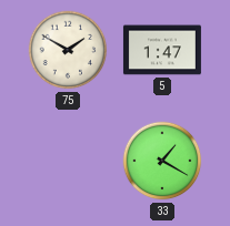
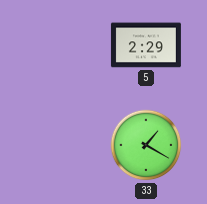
75: 1:50 -> none
5: 1:47 -> 2:29
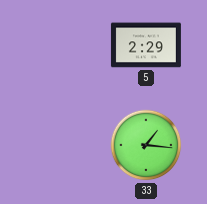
33: 1:20 -> 1:16
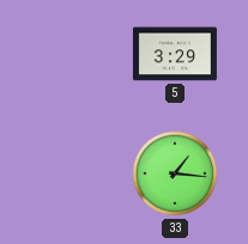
5: 2:29 -> 3:29
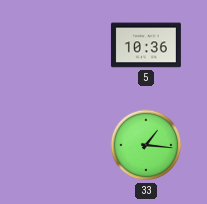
5: 3:29 -> 10:36
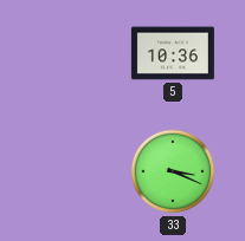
33: 1:16 -> 3:19
